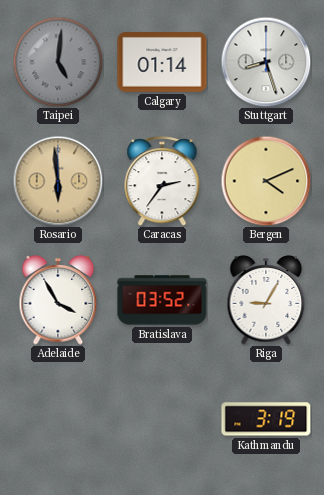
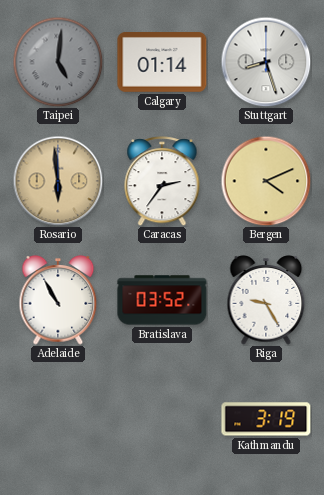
Adelaide: 3:55 -> 10:55
Riga: 9:05 -> 9:25
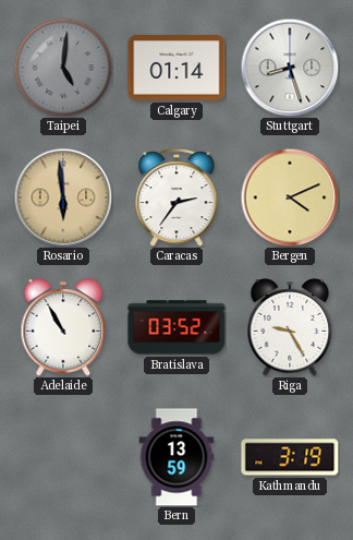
Bern: none -> 13:59
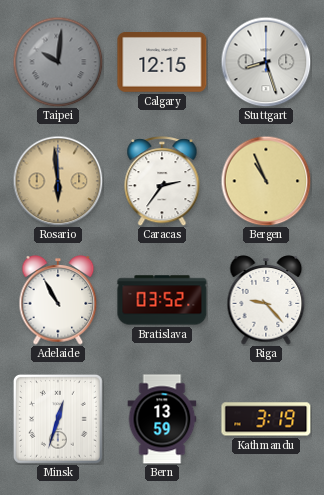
Taipei: 5:01 -> 10:01
Calgary: 01:14 -> 12:15
Bergen: 4:11 -> 10:56
Riga: 9:25 -> 9:23
Minsk: none -> 12:33
